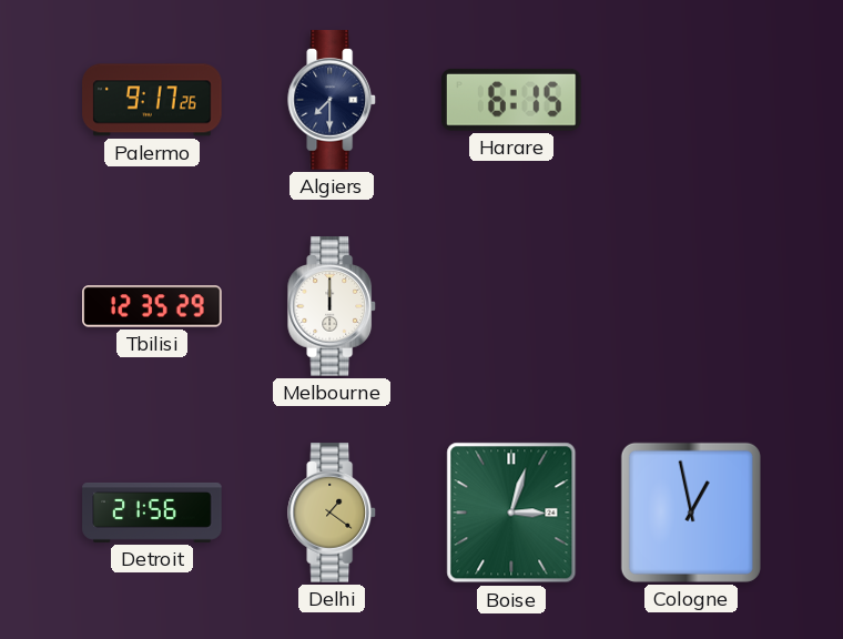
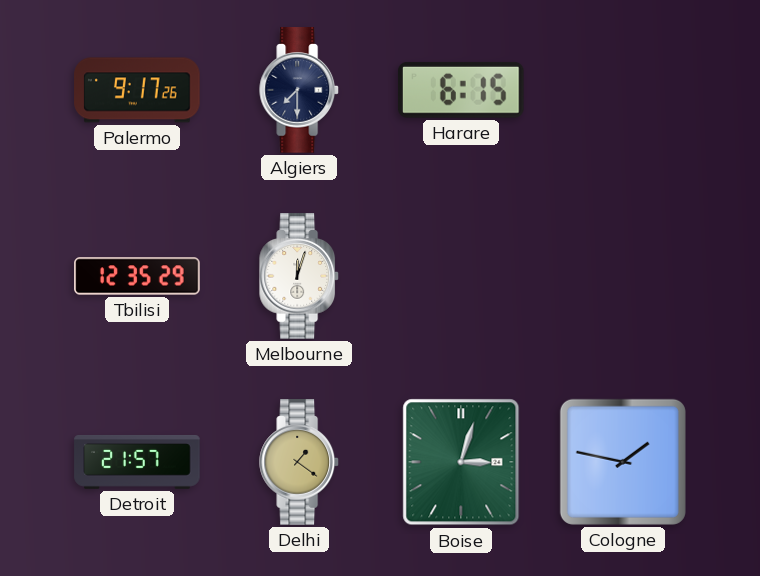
Melbourne: 12:00 -> 12:03
Detroit: 21:56 -> 21:57
Cologne: 12:58 -> 1:47
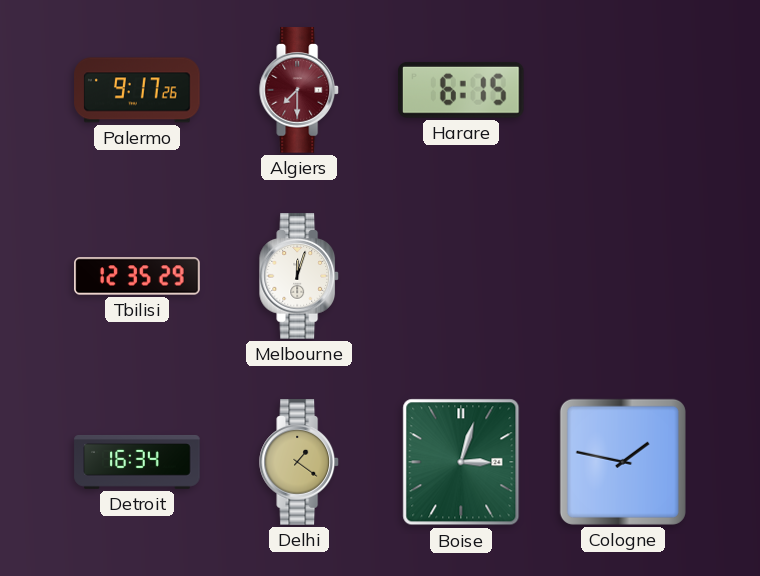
Algiers dial: navy -> burgundy
Detroit: 21:57 -> 16:34
